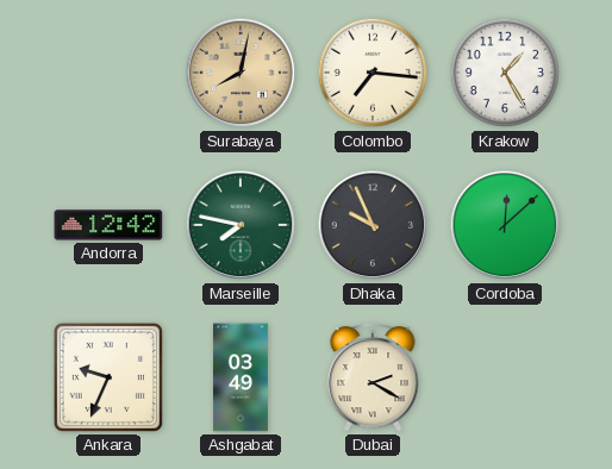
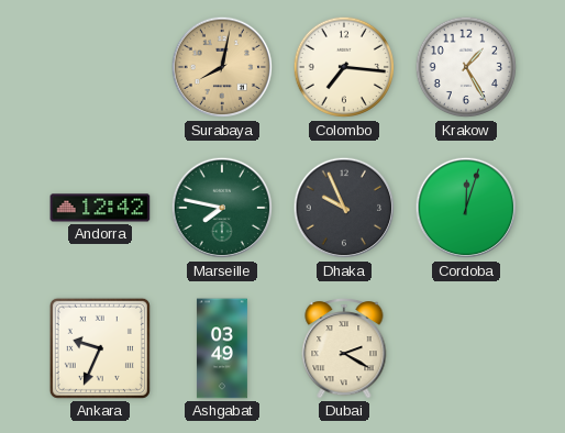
Cordoba: 12:08 -> 12:03
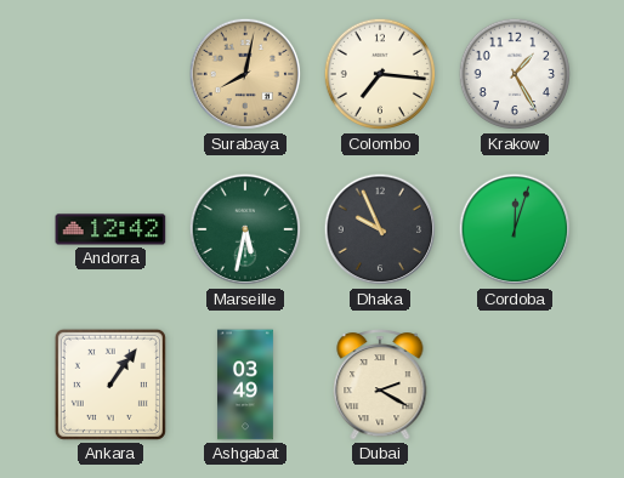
Marseille: 7:47 -> 5:32
Ankara: 9:34 -> 1:06
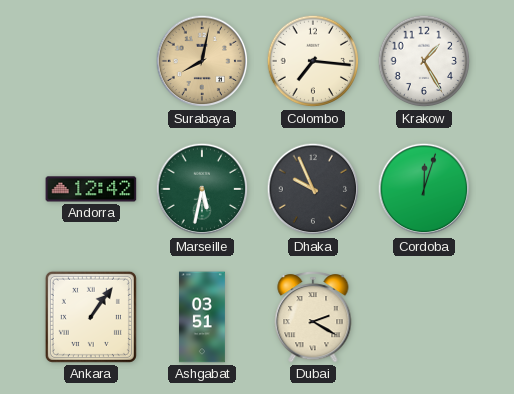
Ashgabat: 03:49 -> 03:51
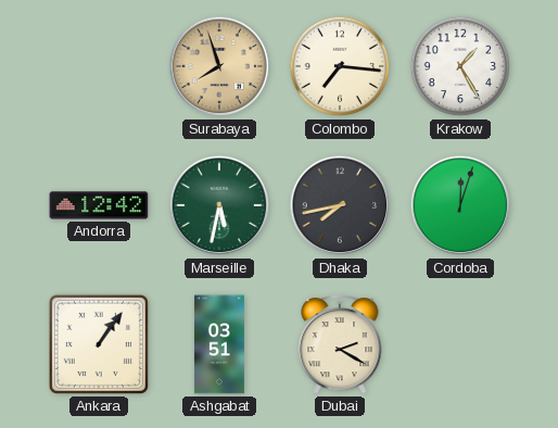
Surabaya: 8:02 -> 7:57
Dhaka: 9:56 -> 7:43
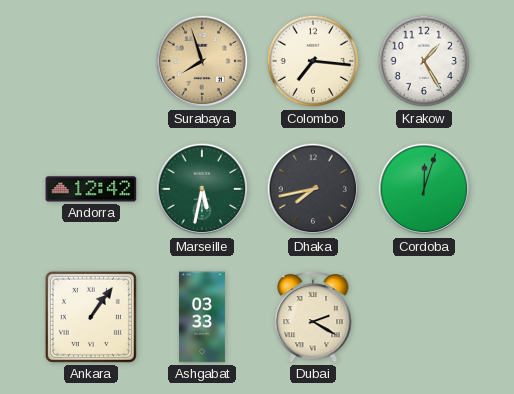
Ashgabat: 03:51 -> 03:33
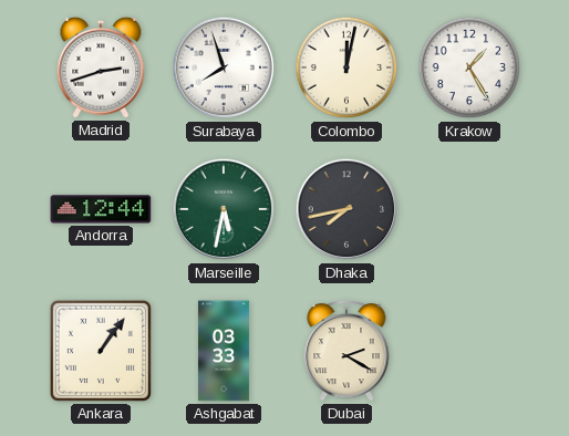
Madrid: none -> 2:42
Surabaya dial: champagne -> white
Colombo: 7:16 -> 12:02
Andorra: 12:42 -> 12:44
Cordoba: 12:03 -> none
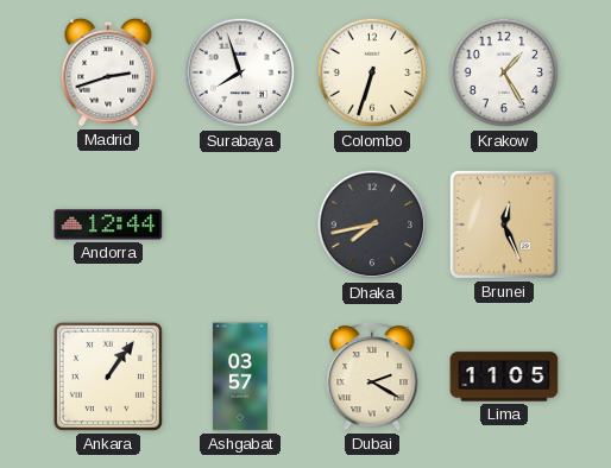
Colombo: 12:02 -> 6:33
Marseille: 5:32 -> none
Brunei: none -> 12:26
Ashgabat: 03:33 -> 03:57
Lima: none -> 11:05
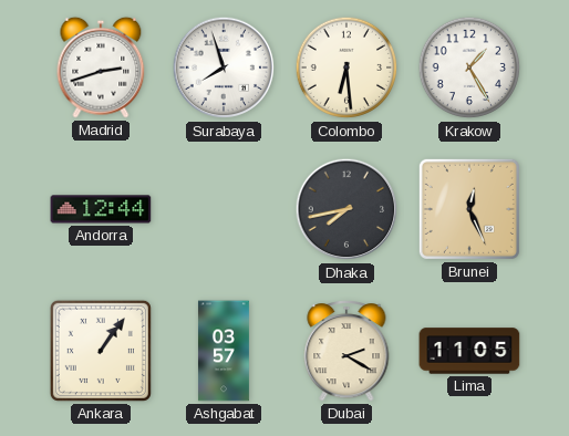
Colombo: 6:33 -> 6:29
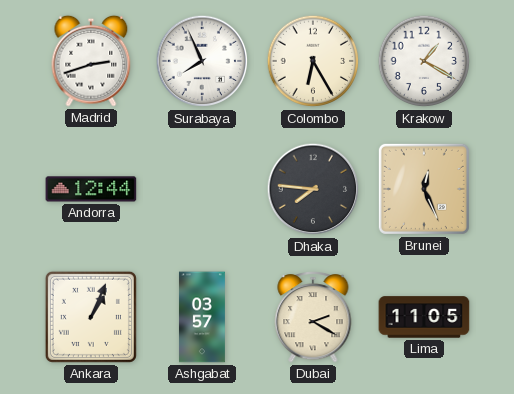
Surabaya: 7:57 -> 7:56
Colombo: 6:29 -> 6:25
Krakow: 1:25 -> 1:20
Dhaka: 7:43 -> 7:46
Ankara: 1:06 -> 1:04
